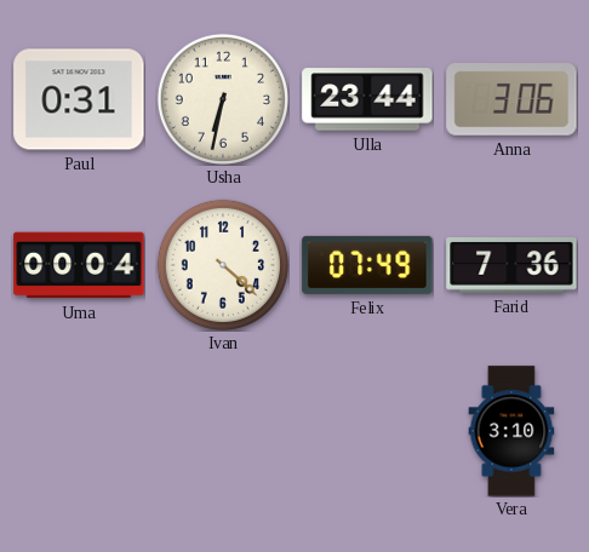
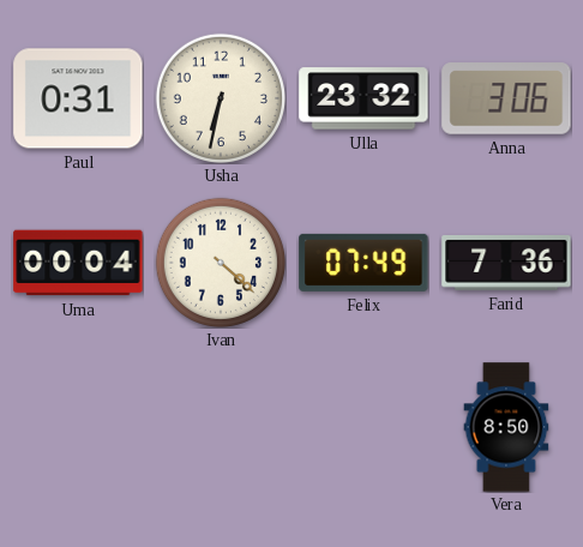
Ulla: 23:44 -> 23:32
Vera: 3:10 -> 8:50
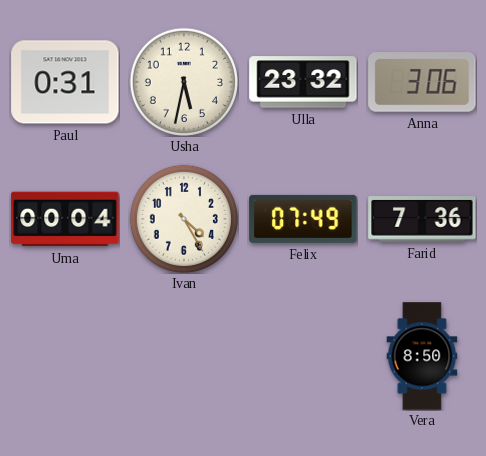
Usha: 6:32 -> 5:32
Ivan: 4:22 -> 4:25
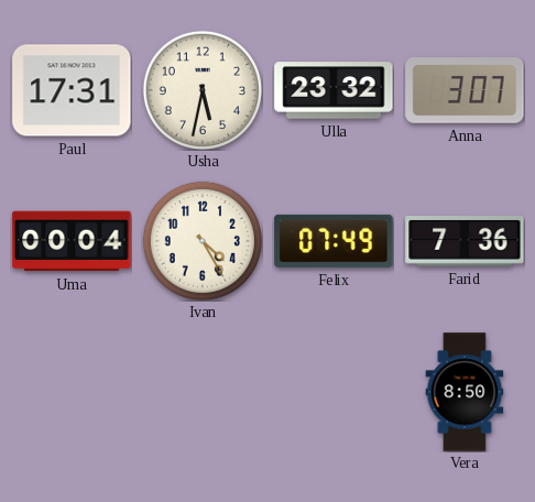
Paul: 0:31 -> 17:31
Anna: 3:06 -> 3:07
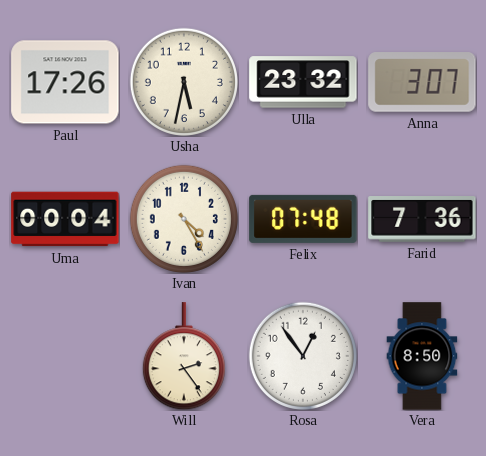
Paul: 17:31 -> 17:26
Felix: 07:49 -> 07:48
Will: none -> 2:24
Rosa: none -> 12:54
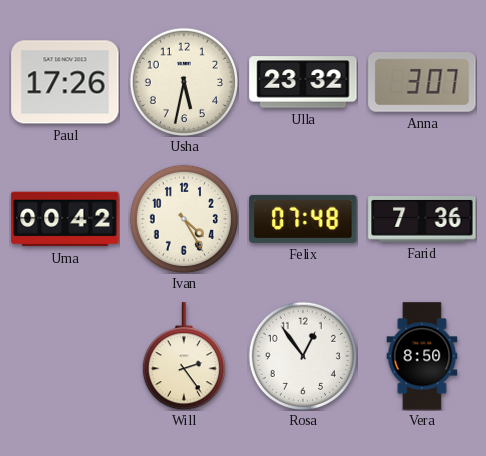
Uma: 00:04 -> 00:42
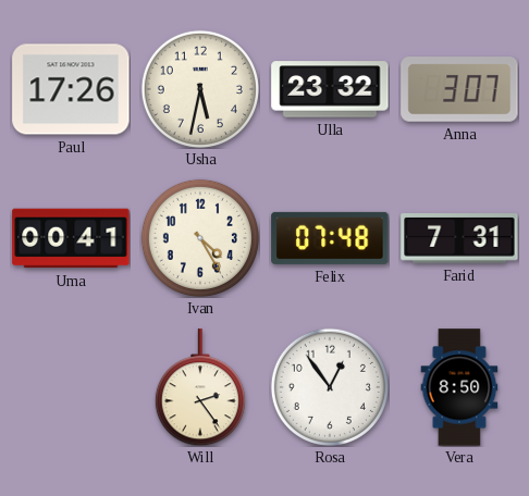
Uma: 00:42 -> 00:41
Farid: 7:36 -> 7:31
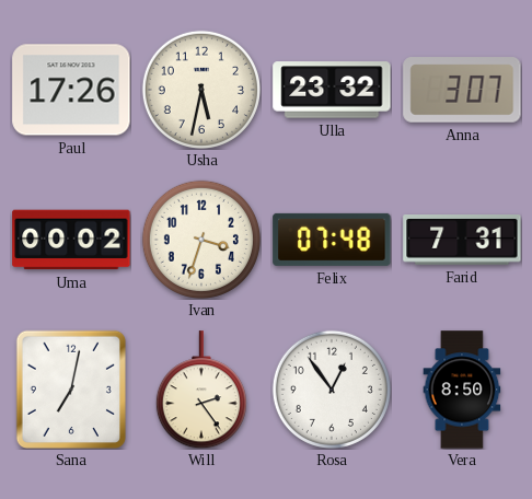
Uma: 00:41 -> 00:02
Ivan: 4:25 -> 3:33
Sana: none -> 7:02
